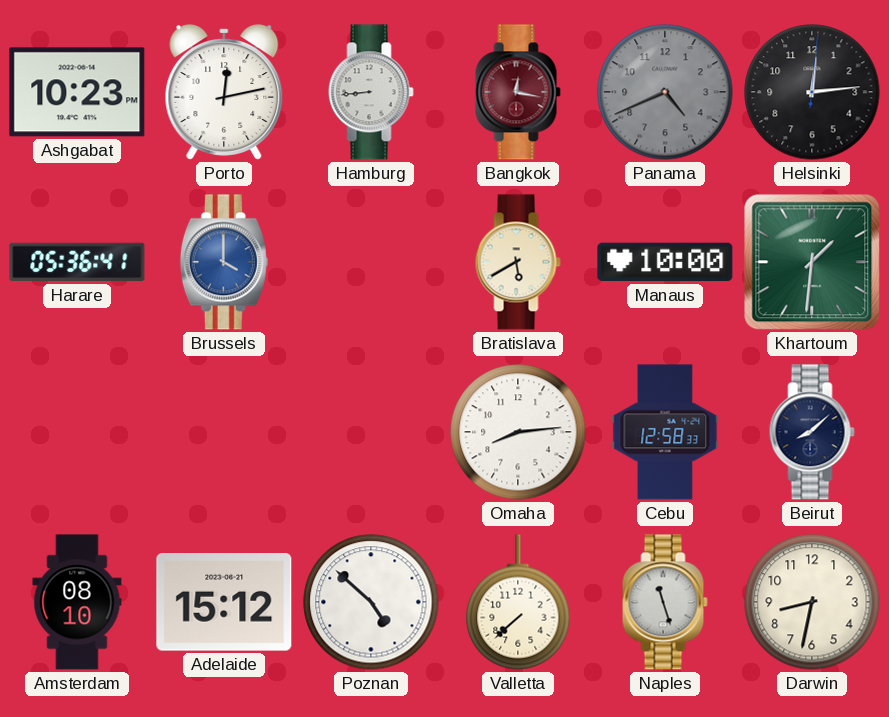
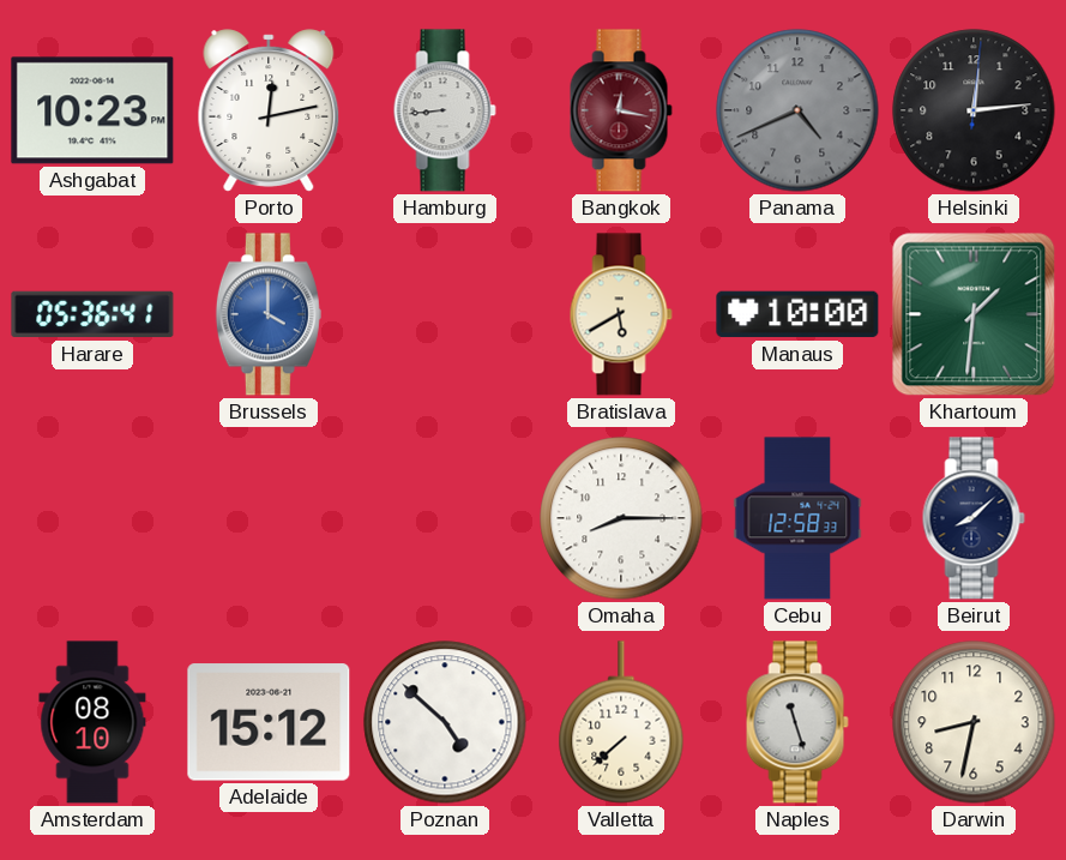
Omaha: 8:14 -> 8:15
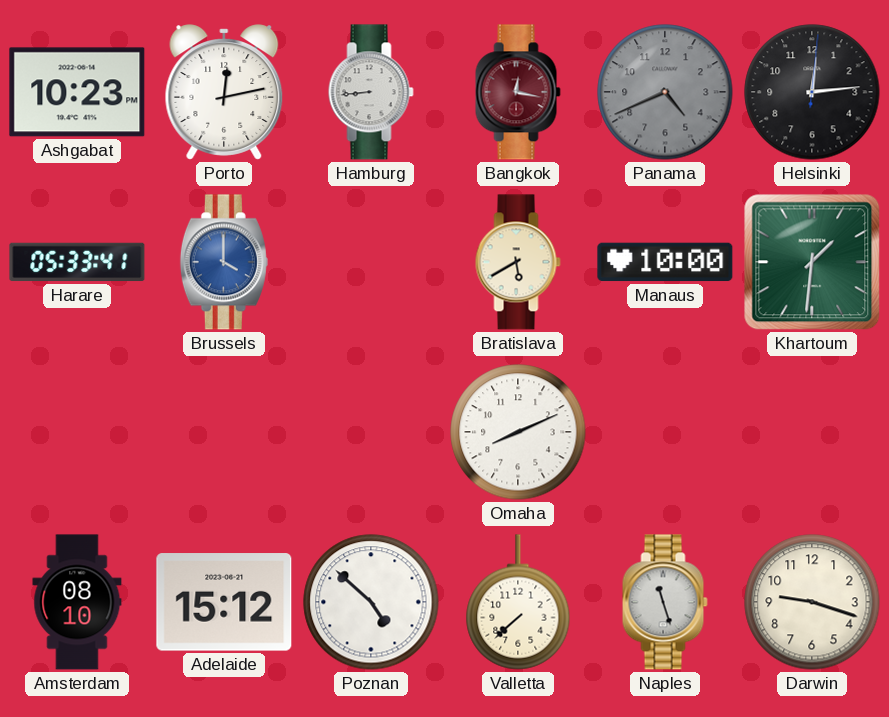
Harare: 05:36 -> 05:33
Omaha: 8:15 -> 8:11
Cebu: 12:58 -> none
Beirut: 8:08 -> none
Darwin: 8:32 -> 9:18
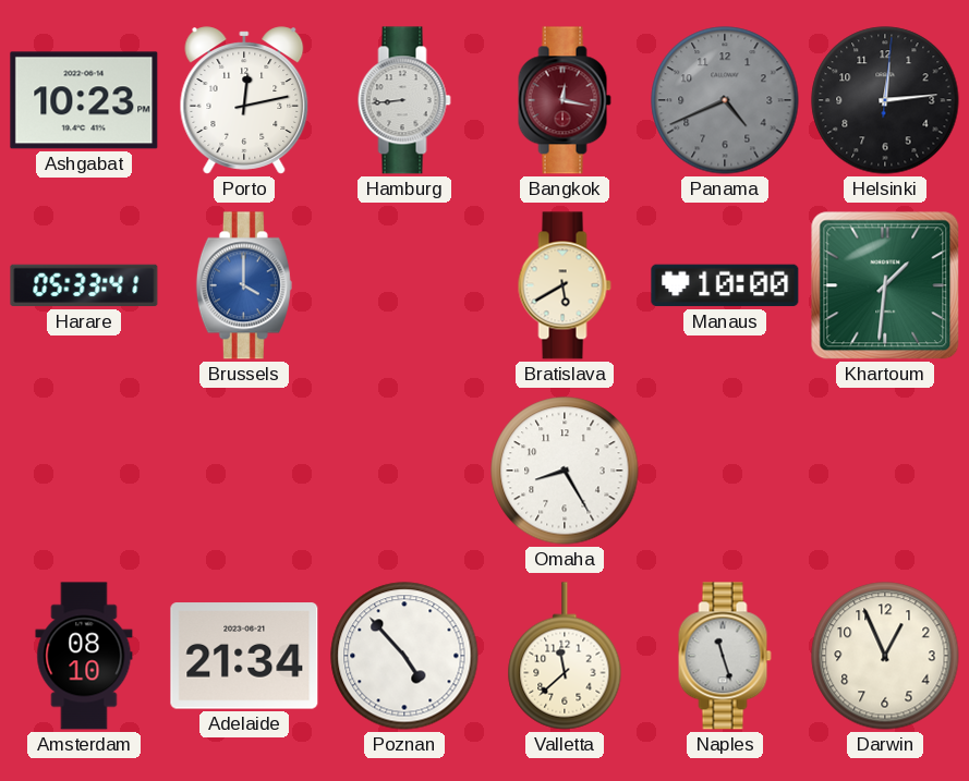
Omaha: 8:11 -> 8:25
Adelaide: 15:12 -> 21:34
Poznan: 4:52 -> 4:53
Valletta: 7:38 -> 11:38
Darwin: 9:18 -> 12:56
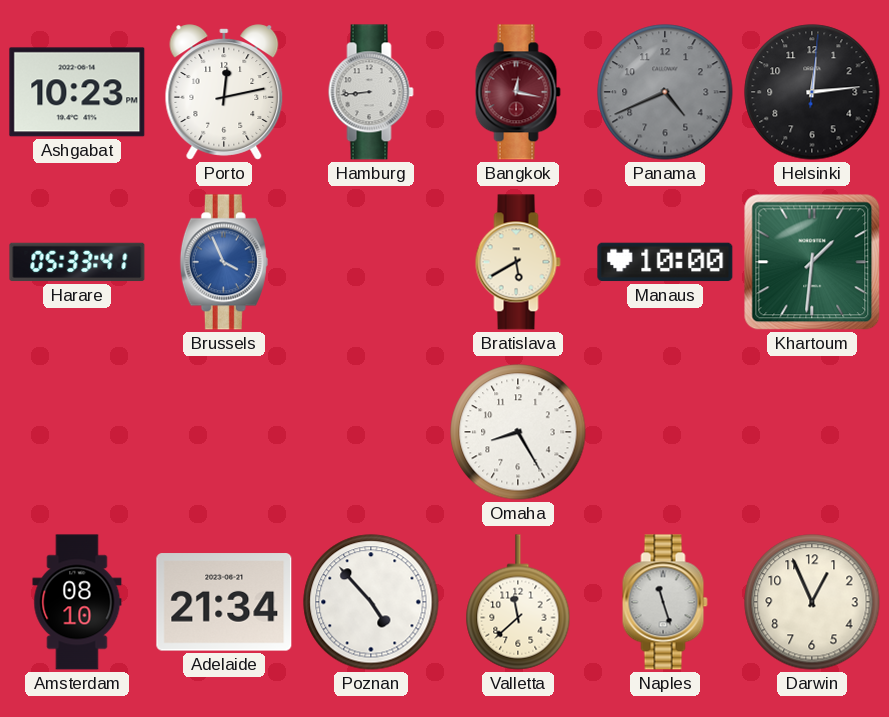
Brussels: 4:00 -> 3:56
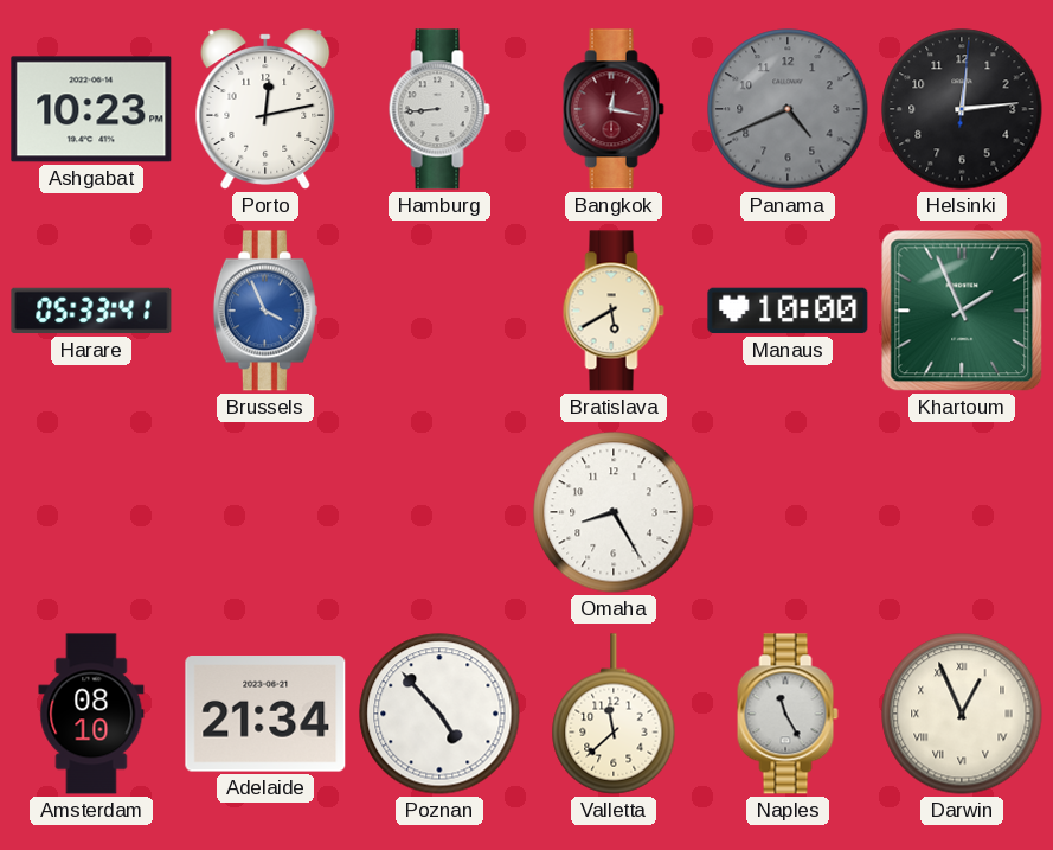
Khartoum: 1:31 -> 1:56
Naples: 11:27 -> 11:25
Darwin numerals: Arabic -> Roman
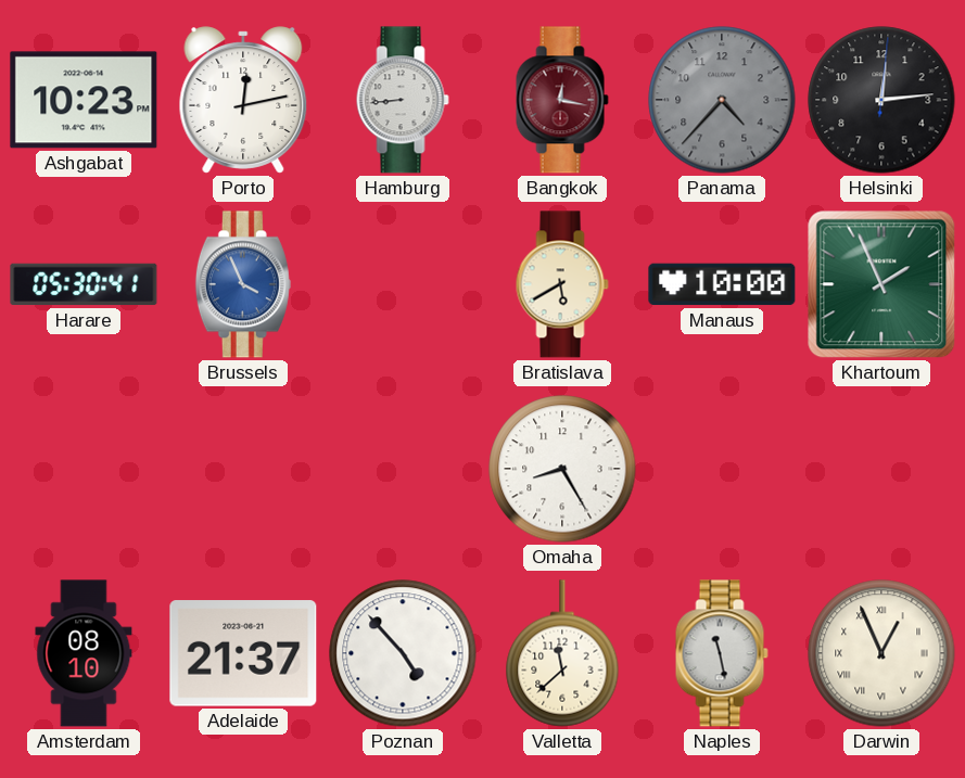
Panama: 4:41 -> 4:37
Harare: 05:33 -> 05:30
Adelaide: 21:34 -> 21:37
Naples: 11:25 -> 11:28
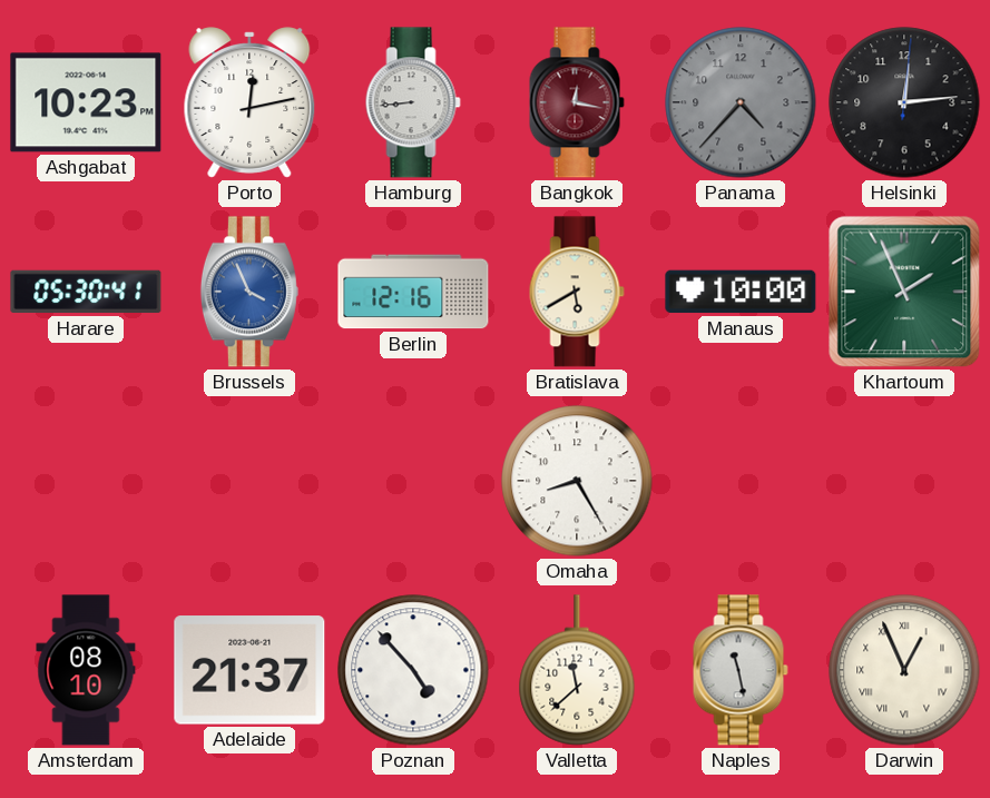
Berlin: none -> 12:16
